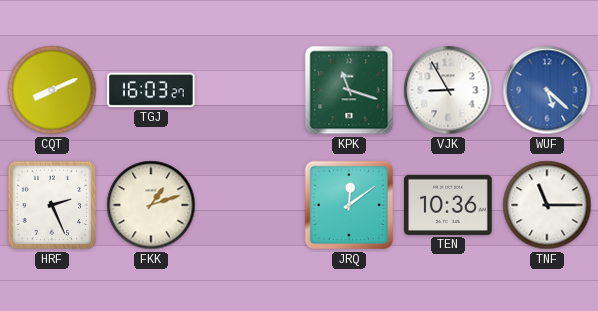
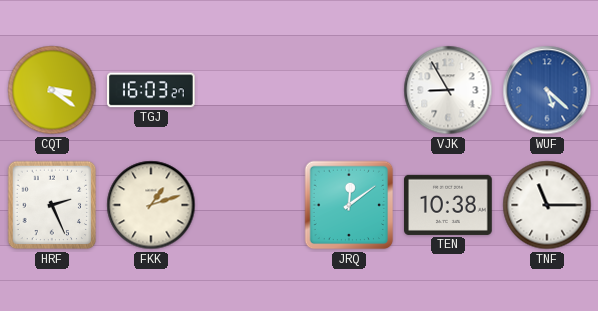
CQT: 8:11 -> 3:21
KPK: 11:18 -> none
TEN: 10:36 -> 10:38
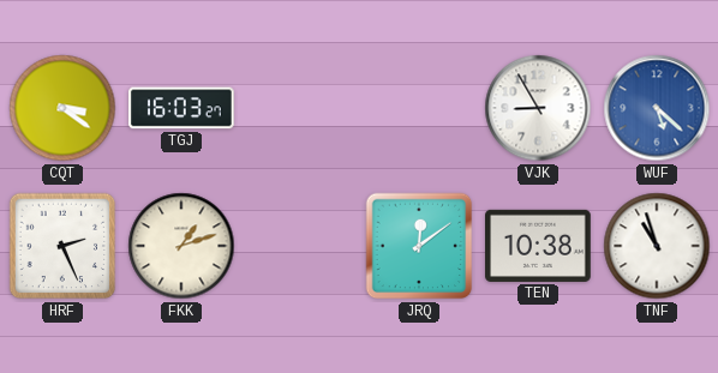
TNF: 11:15 -> 10:57
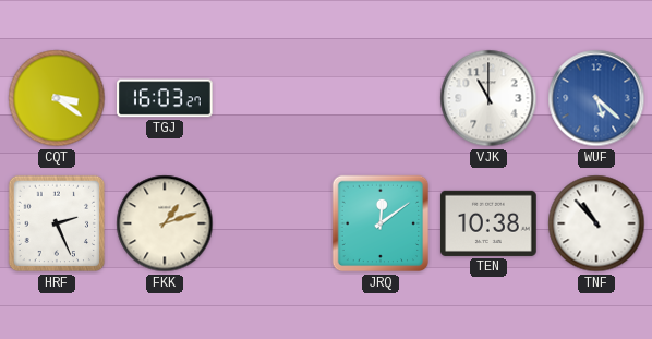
VJK: 8:55 -> 11:00
TNF: 10:57 -> 10:53
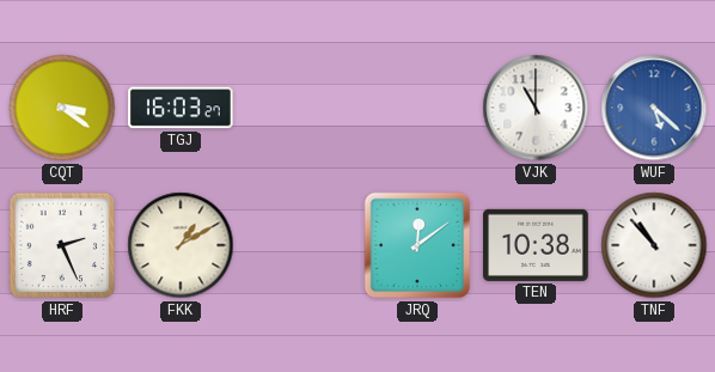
FKK: 1:12 -> 1:10
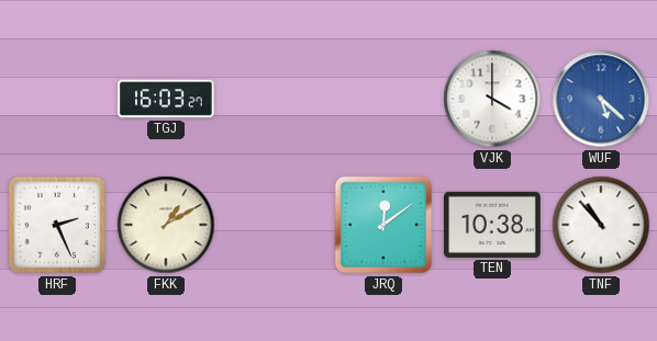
CQT: 3:21 -> none
VJK: 11:00 -> 4:00
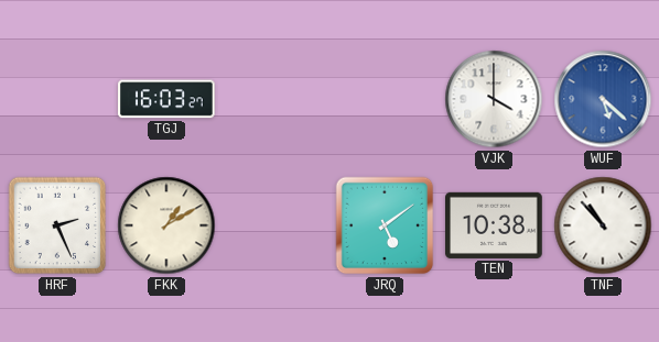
JRQ: 12:09 -> 5:09
